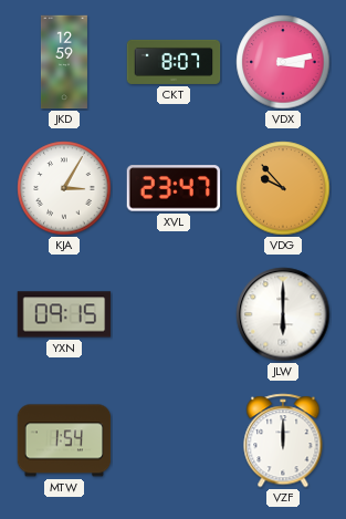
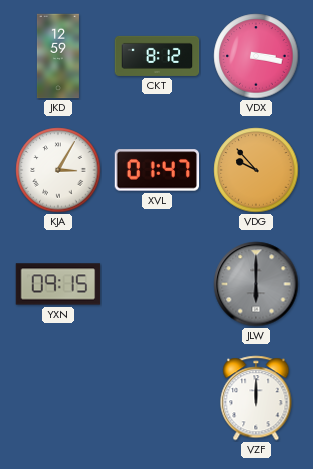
CKT: 8:07 -> 8:12
VDX: 3:13 -> 3:17
XVL: 23:47 -> 01:47
JLW dial: white -> grey
MTW: 1:54 -> none
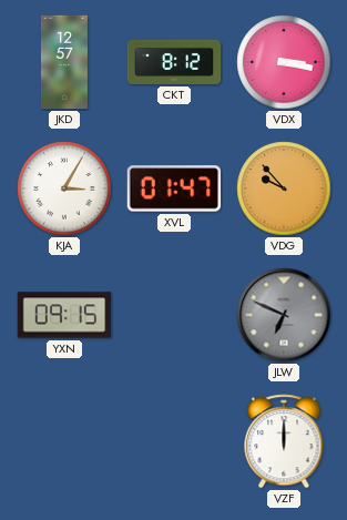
JKD: 12:59 -> 12:57
JLW: 6:00 -> 6:49
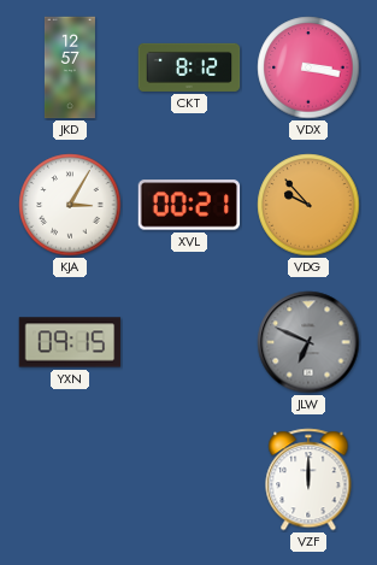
XVL: 01:47 -> 00:21
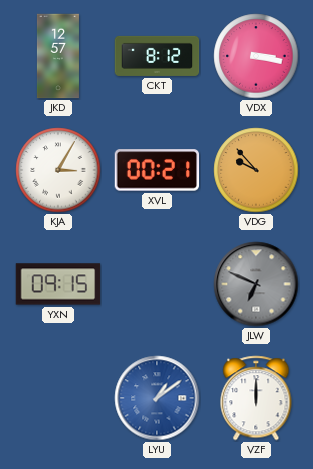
LYU: none -> 1:09
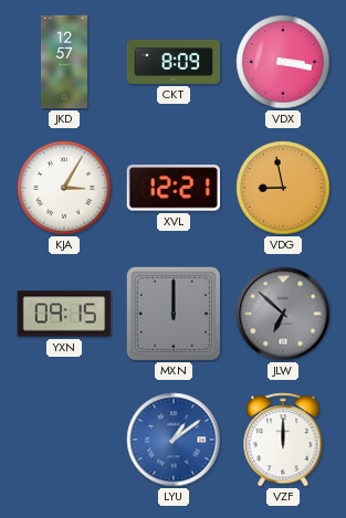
CKT: 8:12 -> 8:09
XVL: 00:21 -> 12:21
VDG: 9:53 -> 8:58
MXN: none -> 12:00
JLW: 6:49 -> 6:52
